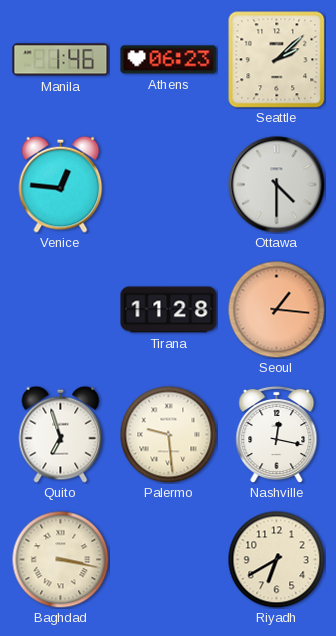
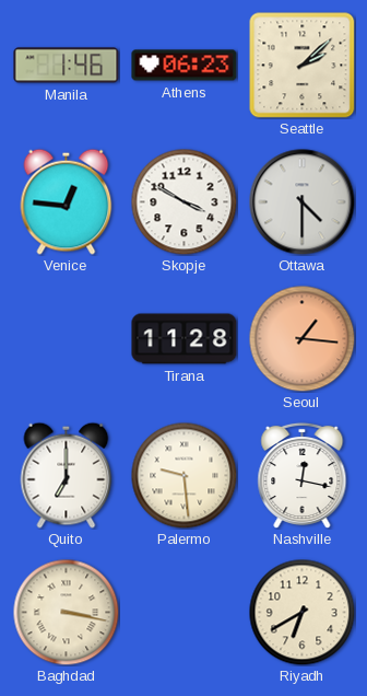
Skopje: none -> 3:50
Quito: 6:57 -> 7:00
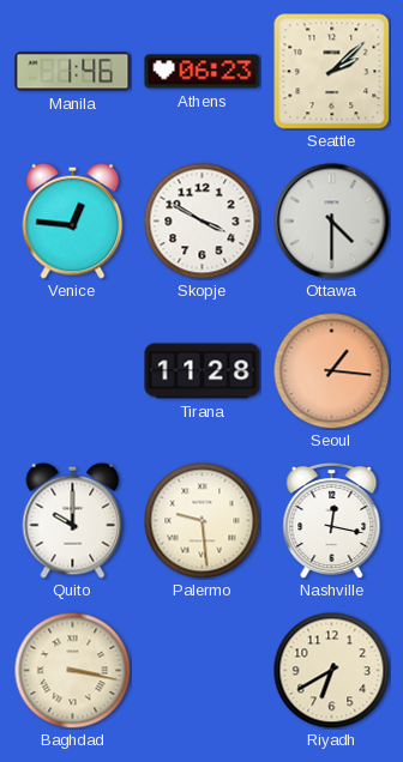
Quito: 7:00 -> 10:00
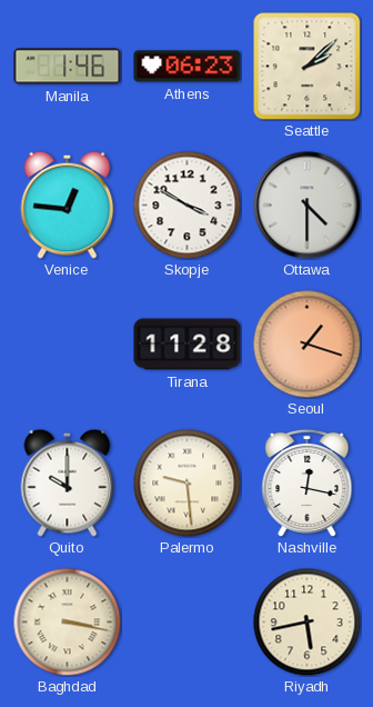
Seoul: 1:16 -> 1:18
Riyadh: 6:40 -> 5:43
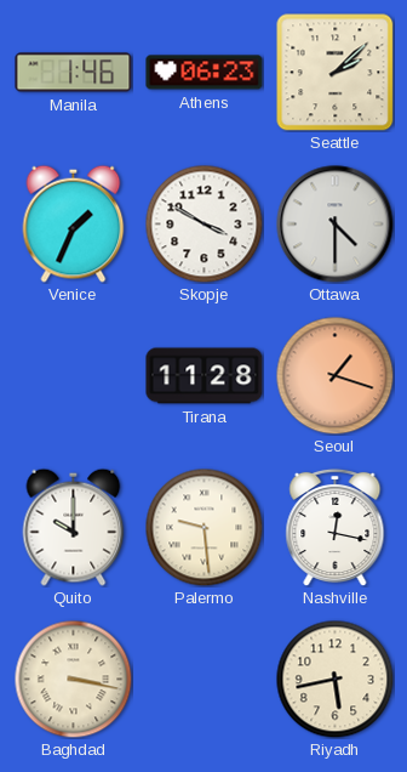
Venice: 12:46 -> 1:34
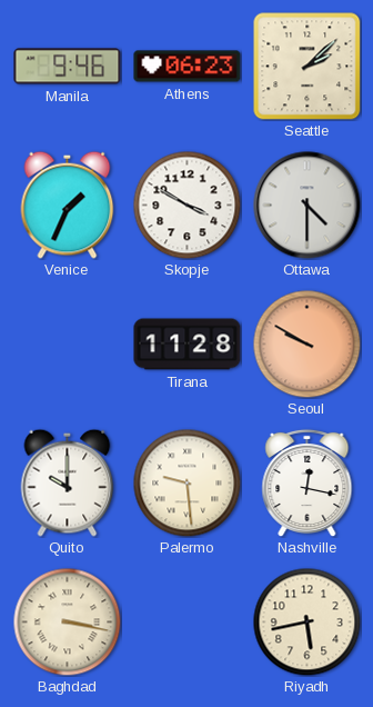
Manila: 1:46 -> 9:46
Seoul: 1:18 -> 9:50
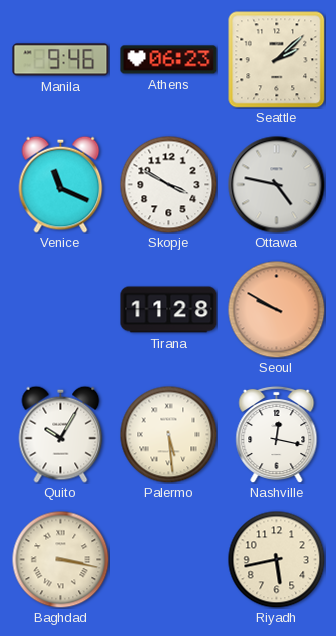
Venice: 1:34 -> 11:19
Ottawa: 4:30 -> 4:47
Quito: 10:00 -> 10:05
Palermo: 9:29 -> 5:29
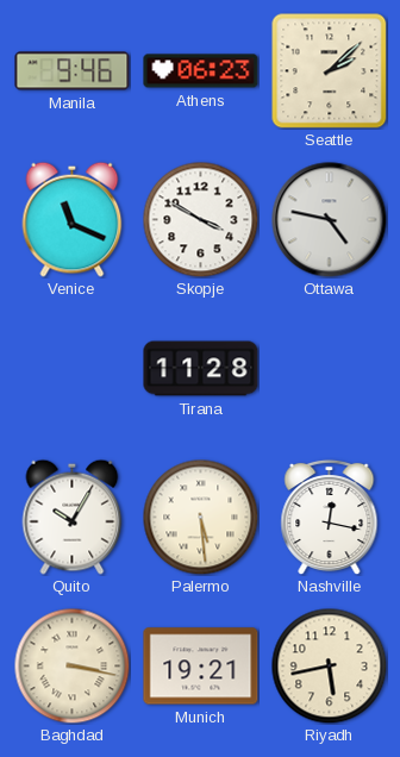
Seoul: 9:50 -> none
Munich: none -> 19:21
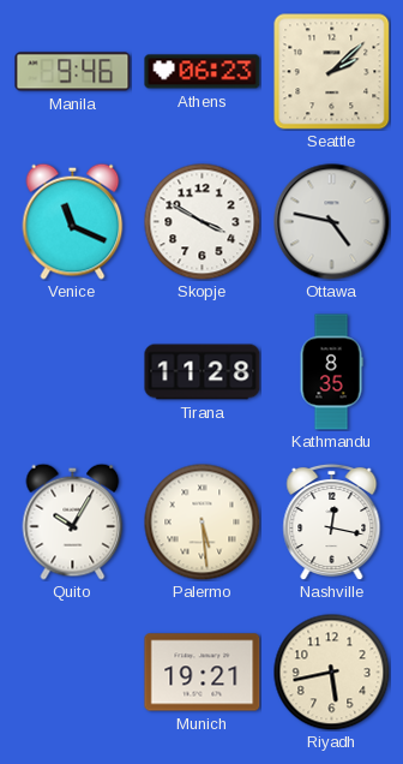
Kathmandu: none -> 8:35
Baghdad: 3:17 -> none
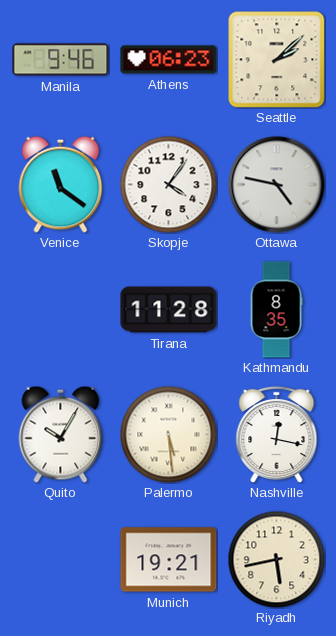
Venice: 11:19 -> 11:21
Skopje: 3:50 -> 4:06
